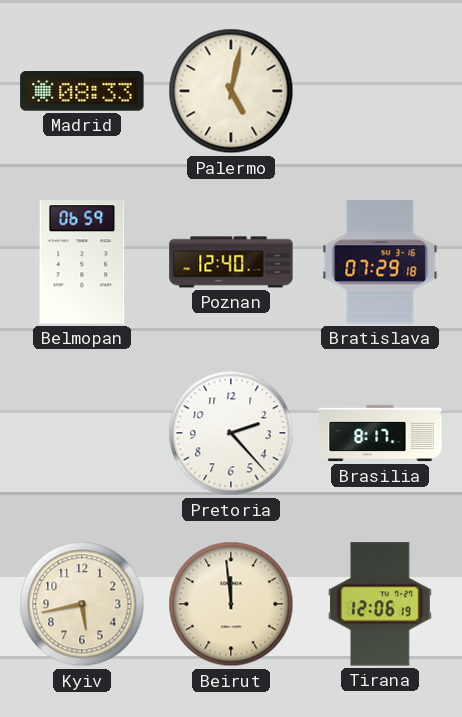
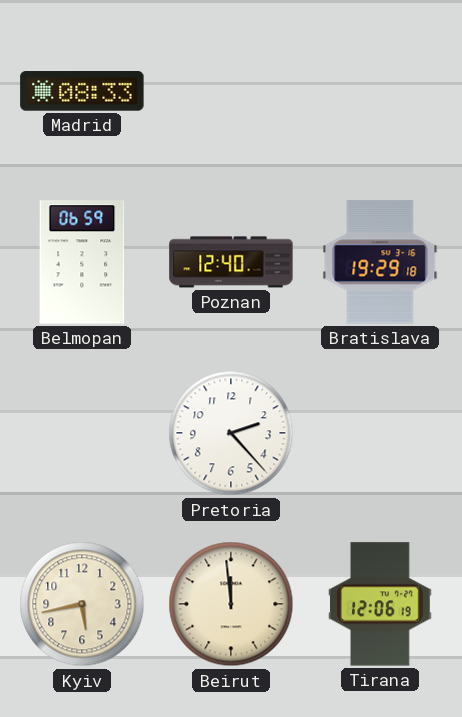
Palermo: 5:02 -> none
Bratislava: 07:29 -> 19:29
Brasilia: 8:17 -> none
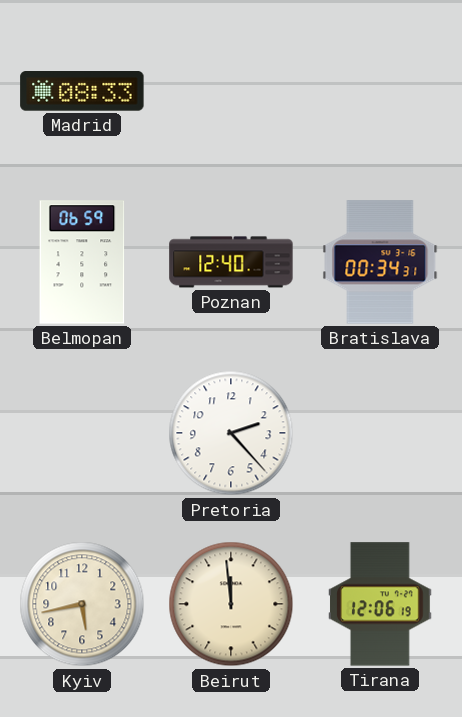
Bratislava: 19:29 -> 00:34
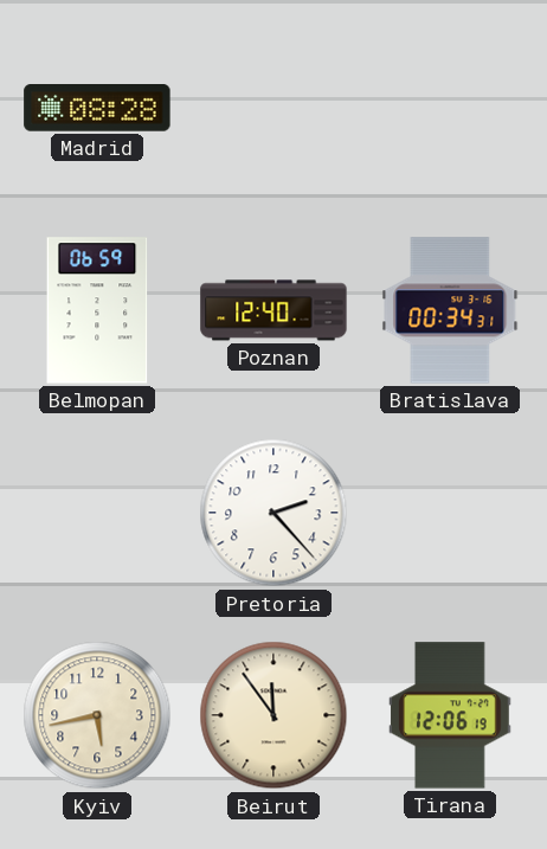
Madrid: 08:33 -> 08:28
Beirut: 11:59 -> 11:54
